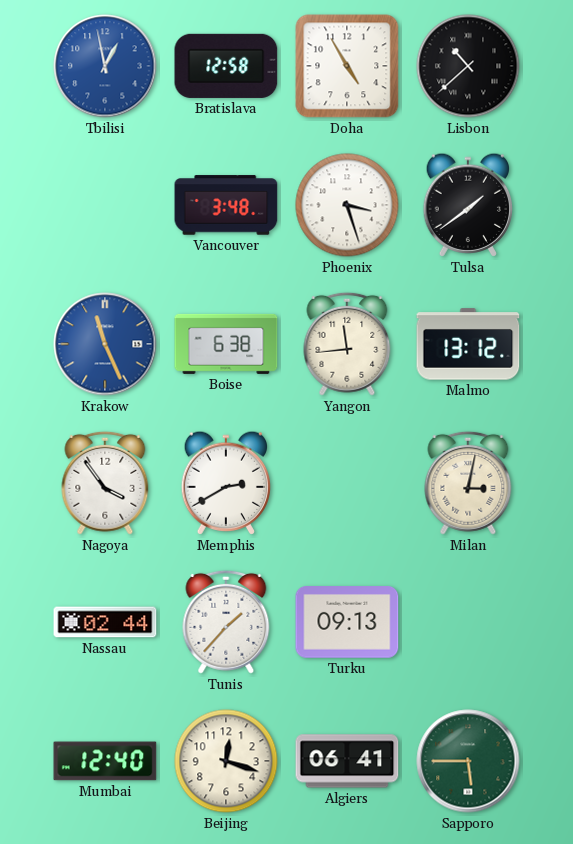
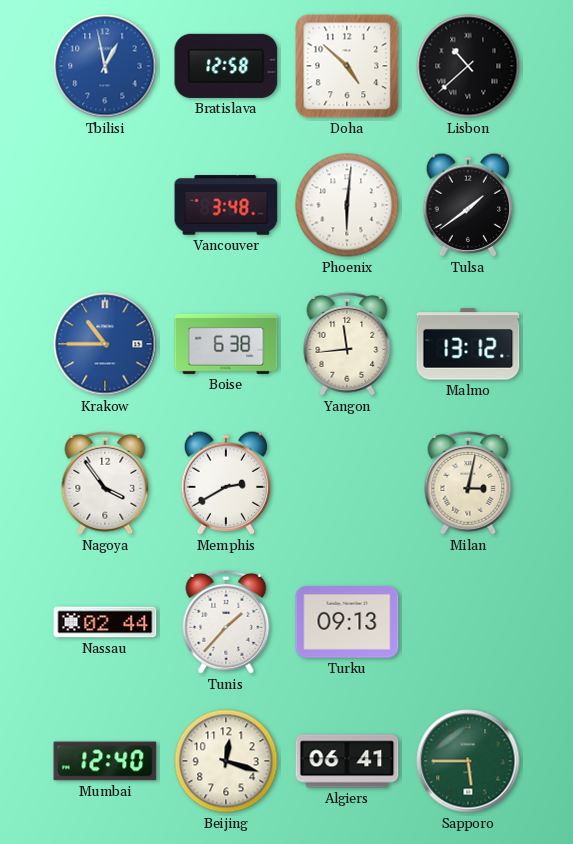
Doha: 4:55 -> 4:52
Phoenix: 3:27 -> 6:01
Krakow: 11:26 -> 10:45
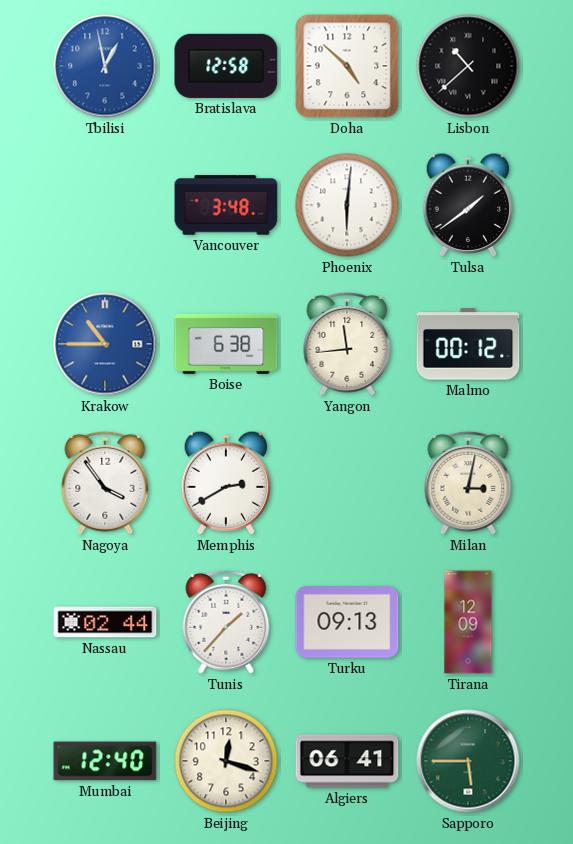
Malmo: 13:12 -> 00:12
Tirana: none -> 12:09
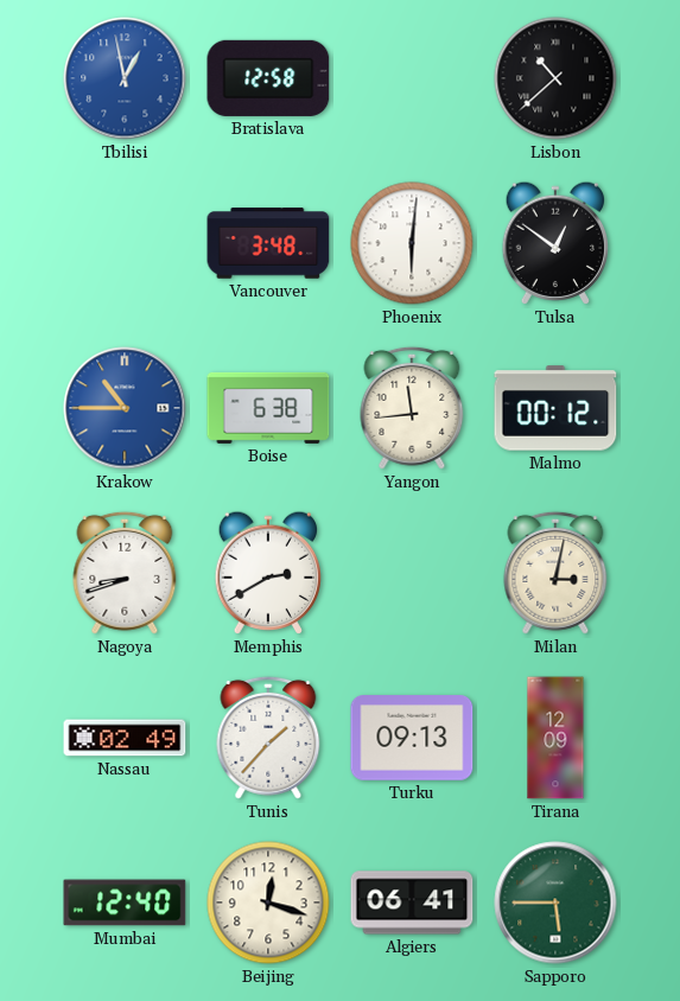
Doha: 4:52 -> none
Tulsa: 1:39 -> 12:51
Nagoya: 3:54 -> 8:42
Nassau: 02:44 -> 02:49
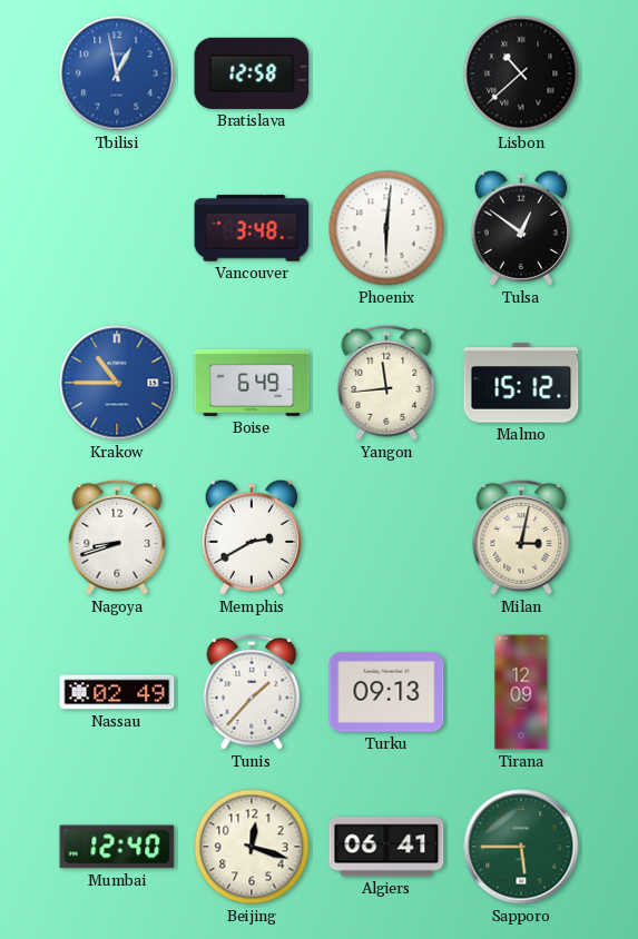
Boise: 6:38 -> 6:49
Malmo: 00:12 -> 15:12
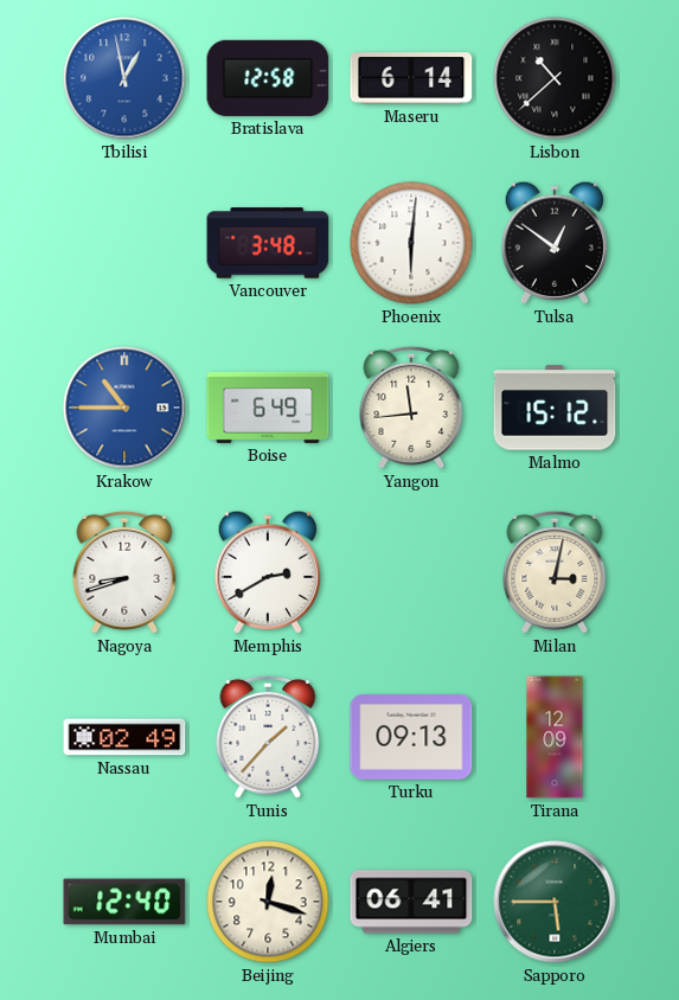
Maseru: none -> 6:14
